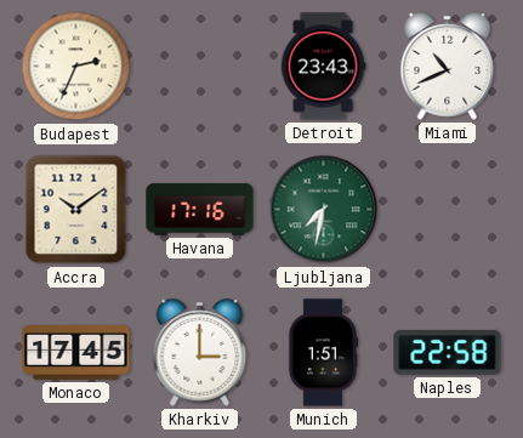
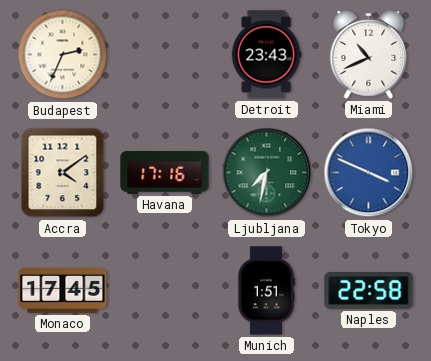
Accra: 10:09 -> 4:09
Tokyo: none -> 3:49
Kharkiv: 3:00 -> none
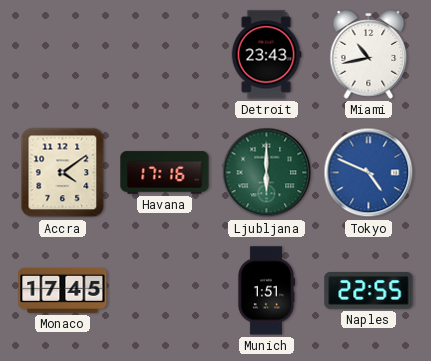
Budapest: 2:34 -> none
Miami: 10:41 -> 10:43
Ljubljana: 7:32 -> 6:00
Tokyo: 3:49 -> 4:49
Naples: 22:58 -> 22:55
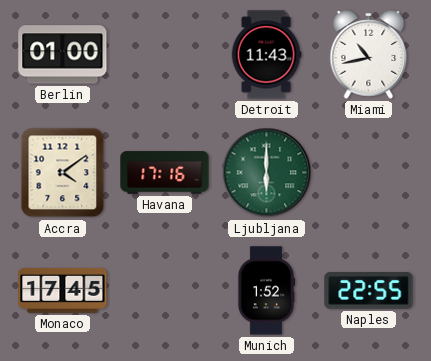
Berlin: none -> 01:00
Detroit: 23:43 -> 11:43
Tokyo: 4:49 -> none
Munich: 1:51 -> 1:52
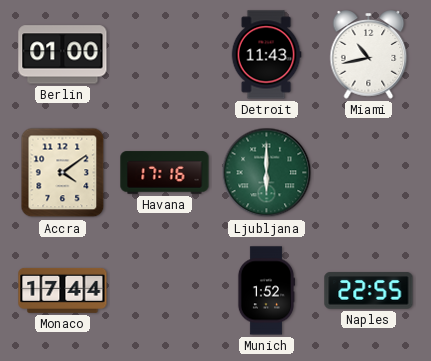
Monaco: 17:45 -> 17:44
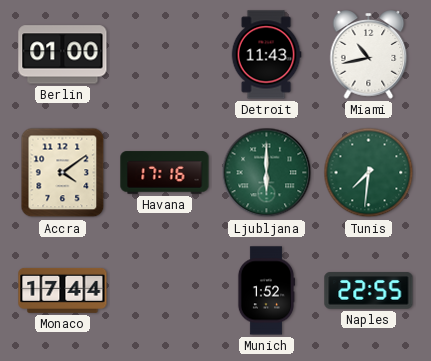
Tunis: none -> 7:31
